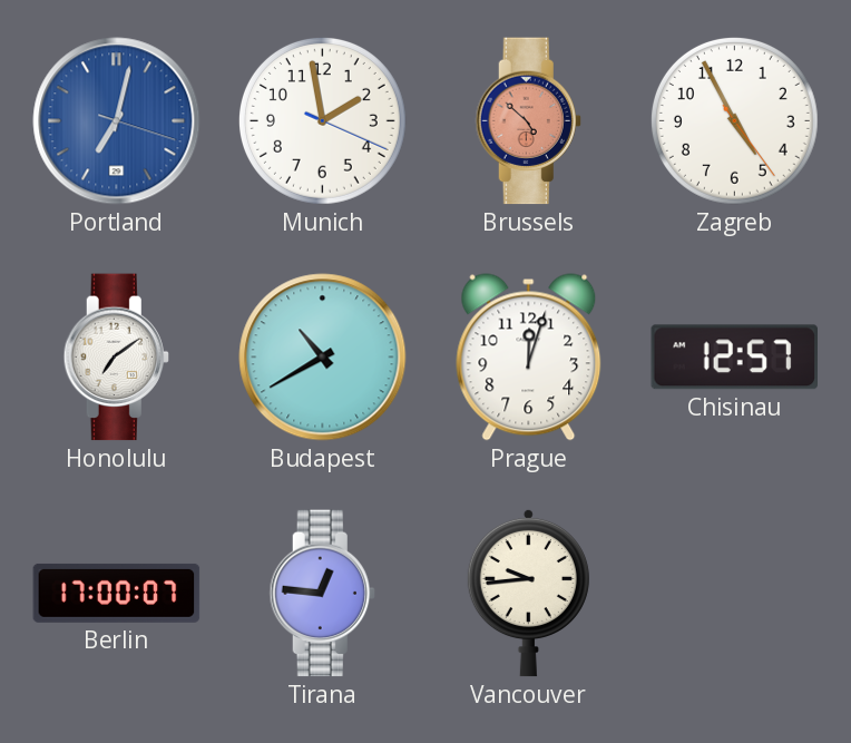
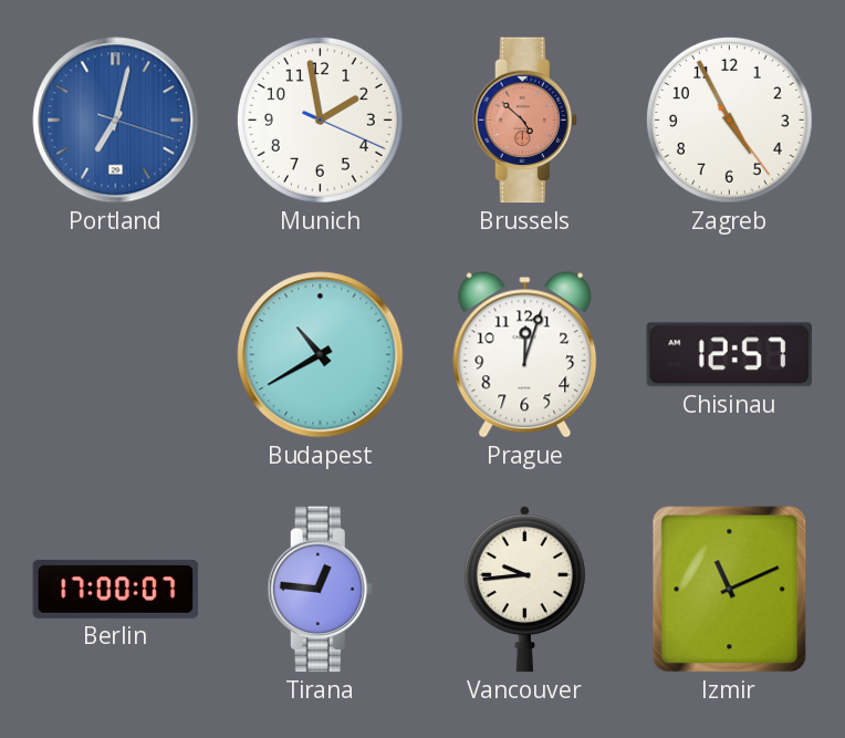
Honolulu: 7:09 -> none
Izmir: none -> 11:11
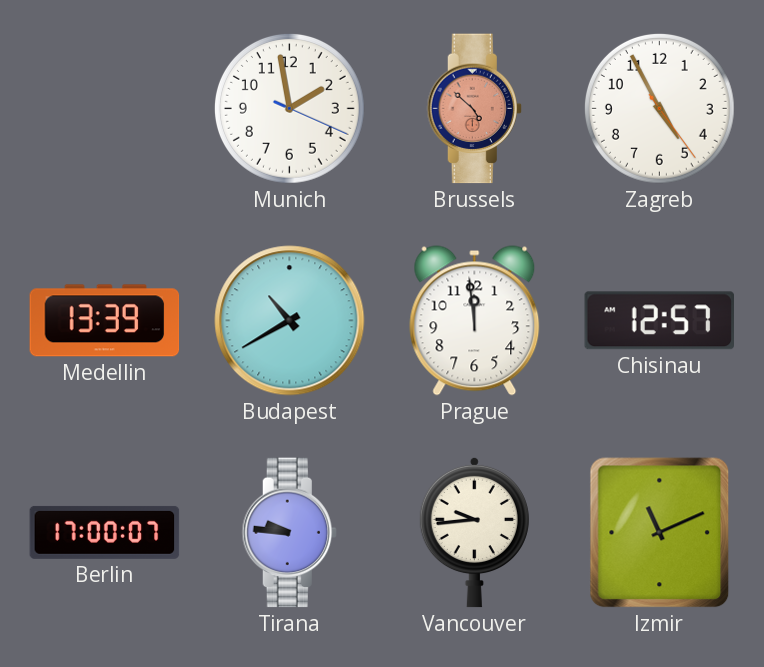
Portland: 7:02 -> none
Medellin: none -> 13:39
Prague: 12:03 -> 11:59
Tirana: 12:46 -> 9:46
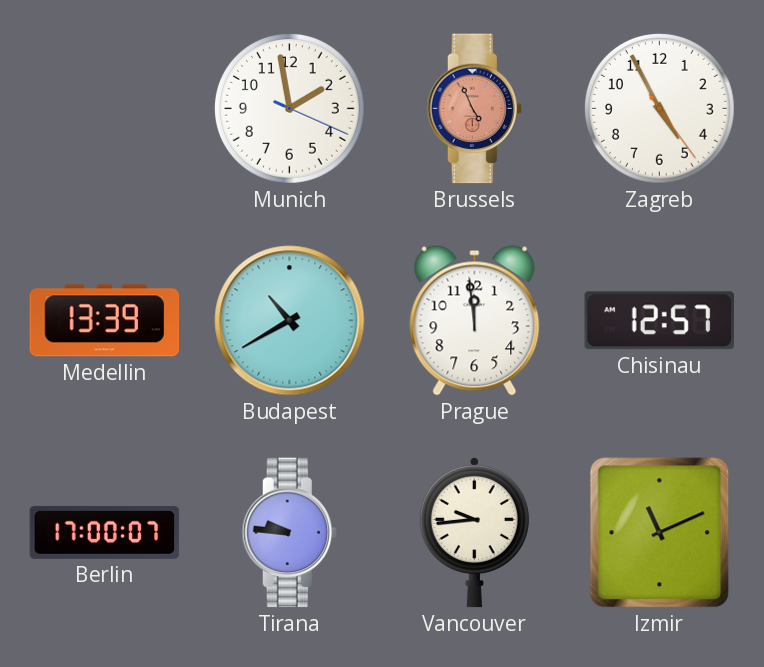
Brussels: 4:52 -> 4:56
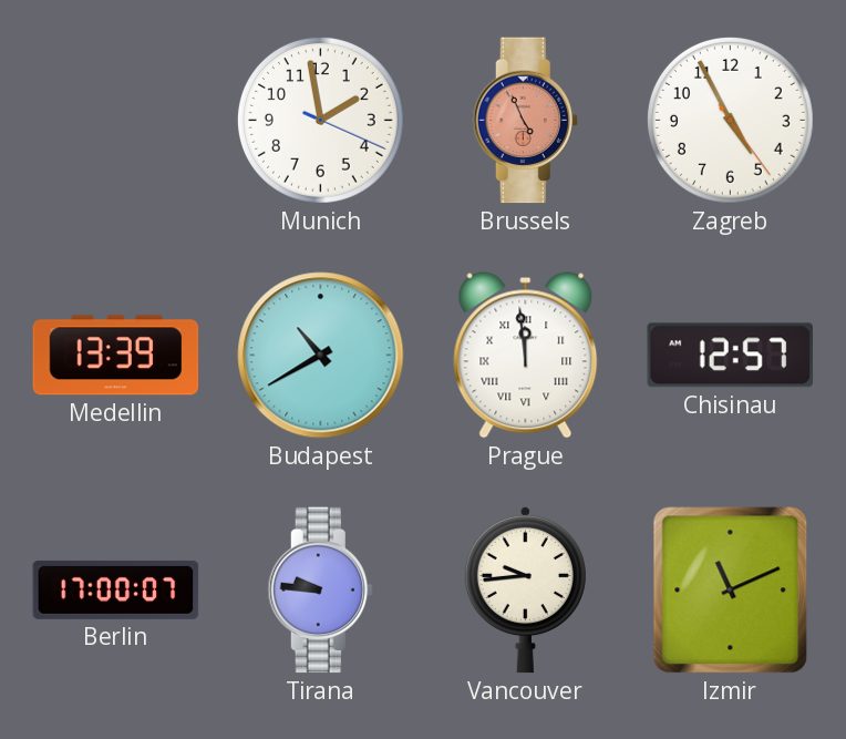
Prague numerals: Arabic -> Roman
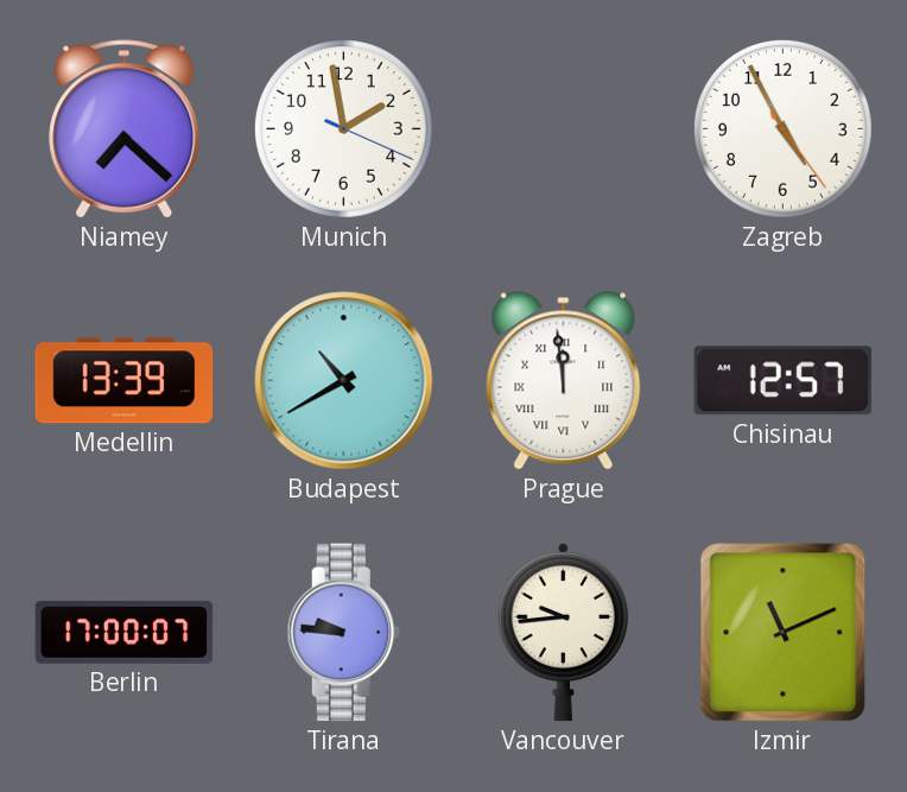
Niamey: none -> 7:22
Brussels: 4:56 -> none
